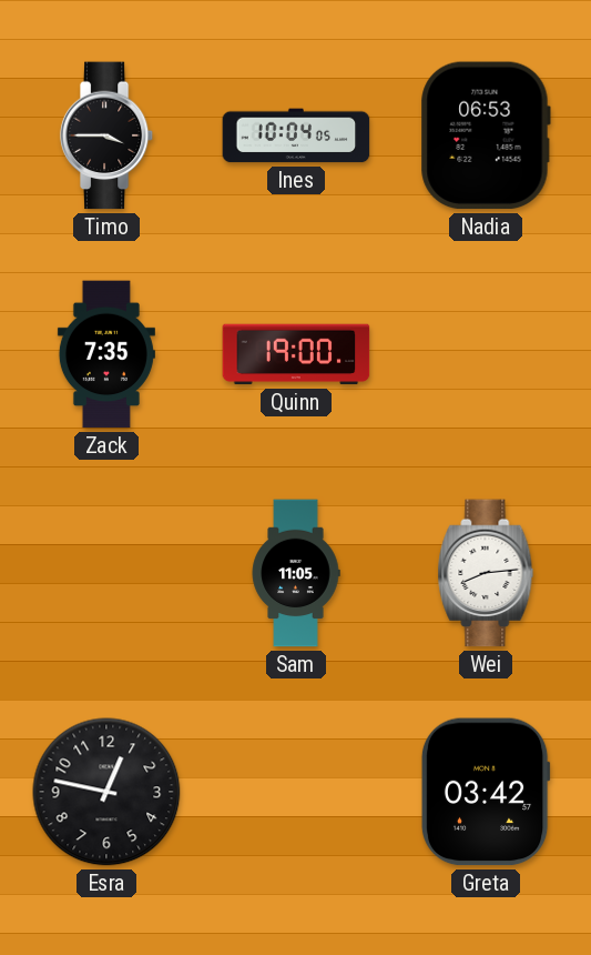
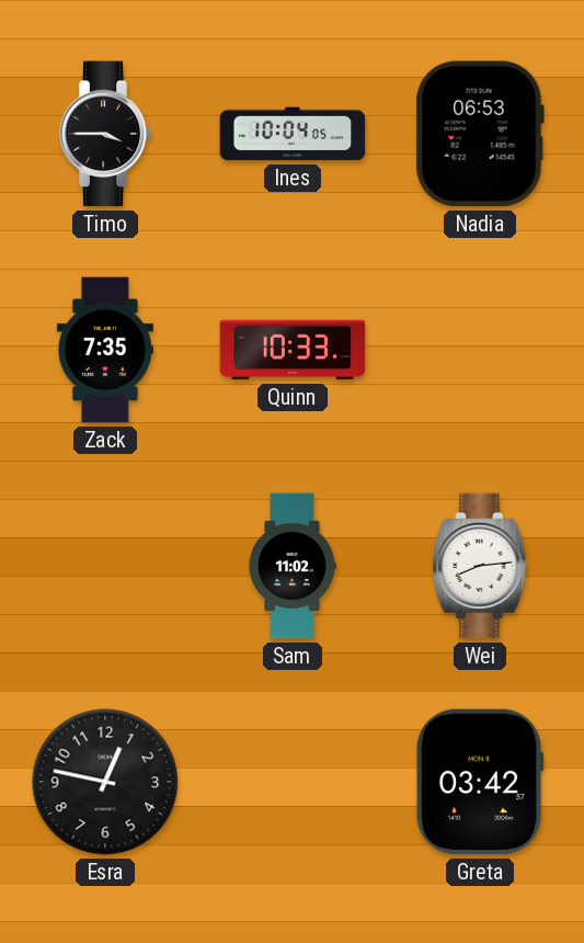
Quinn: 19:00 -> 10:33
Sam: 11:05 -> 11:02
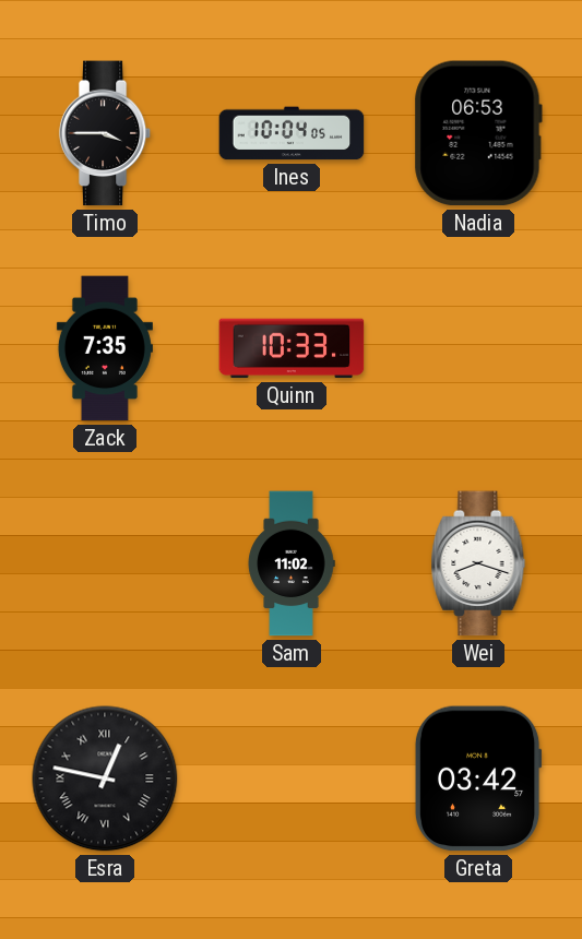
Wei: 8:14 -> 8:18
Esra numerals: Arabic -> Roman
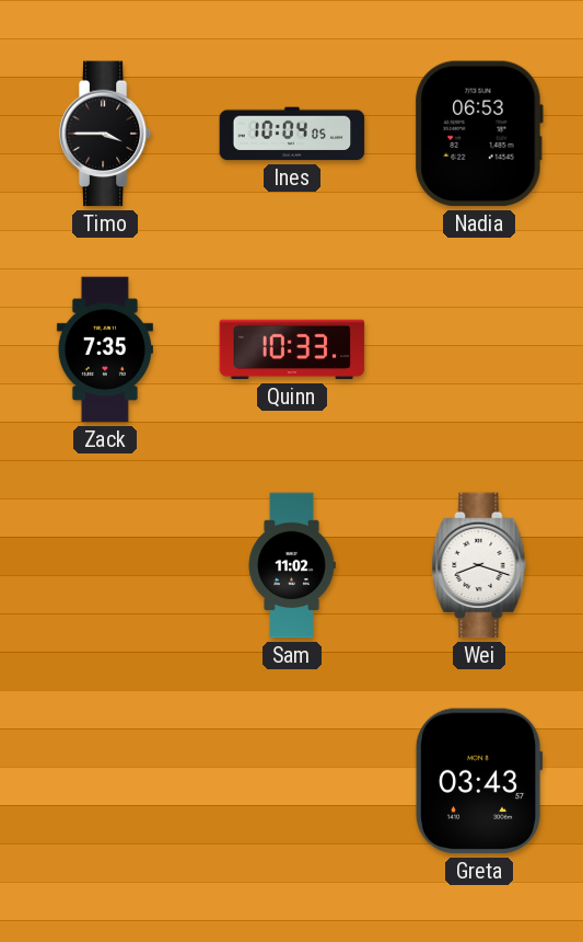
Esra: 12:47 -> none
Greta: 03:42 -> 03:43
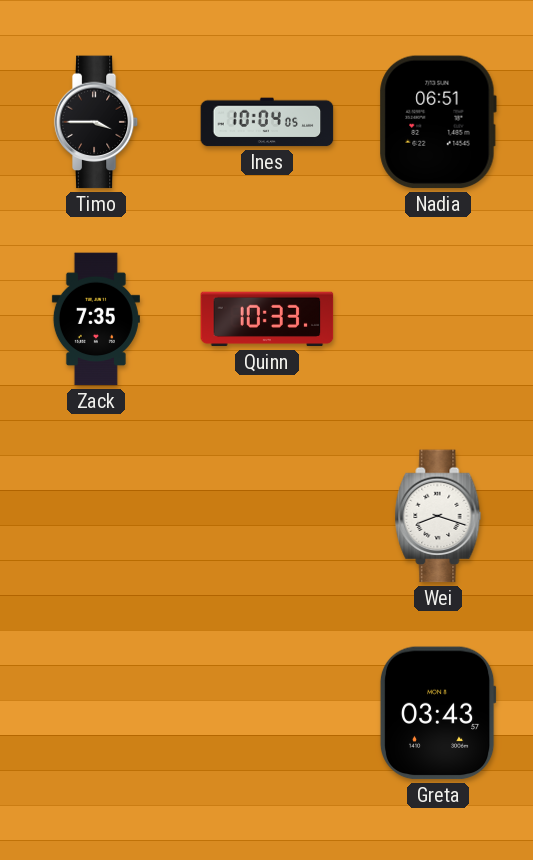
Nadia: 06:53 -> 06:51
Sam: 11:02 -> none
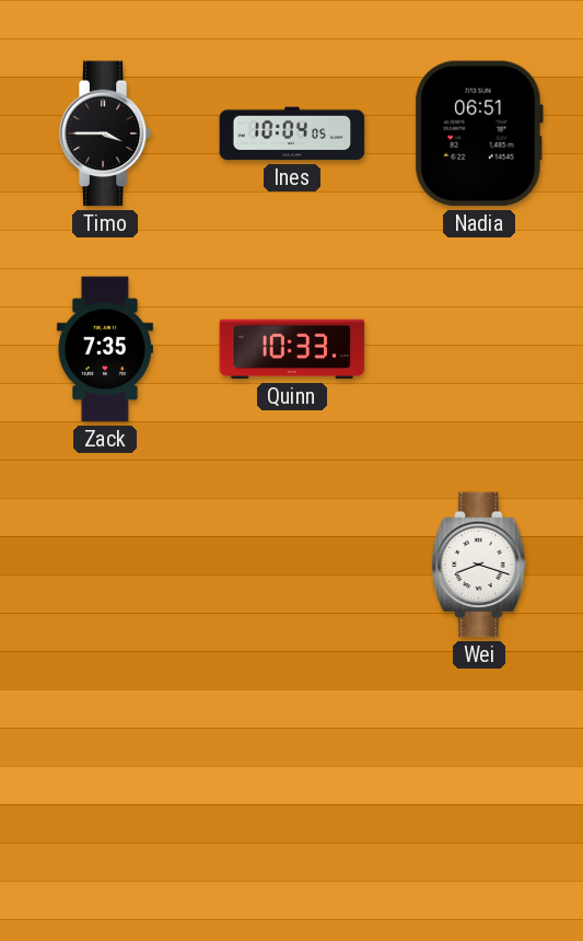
Greta: 03:43 -> none
